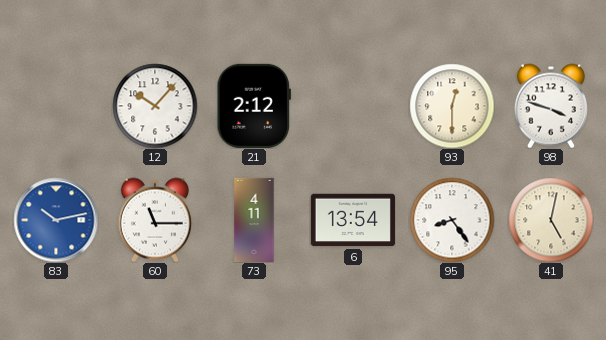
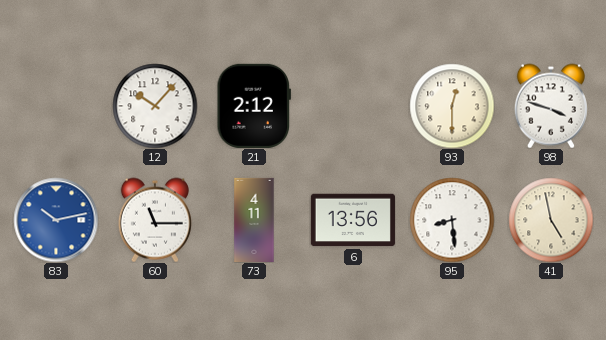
6: 13:54 -> 13:56
95: 8:24 -> 8:29
41: 5:02 -> 4:58
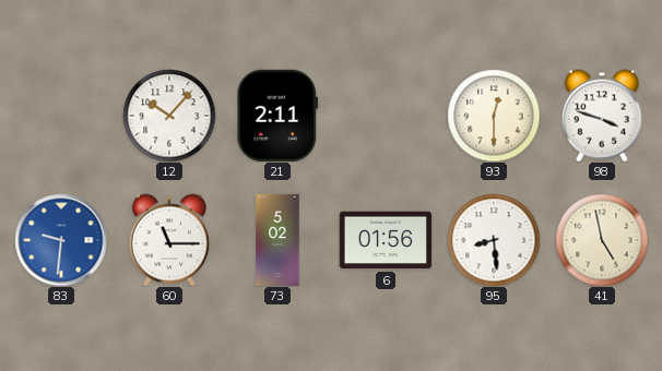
21: 2:12 -> 2:11
83: 10:13 -> 9:31
73: 4:11 -> 5:02
6: 13:56 -> 01:56
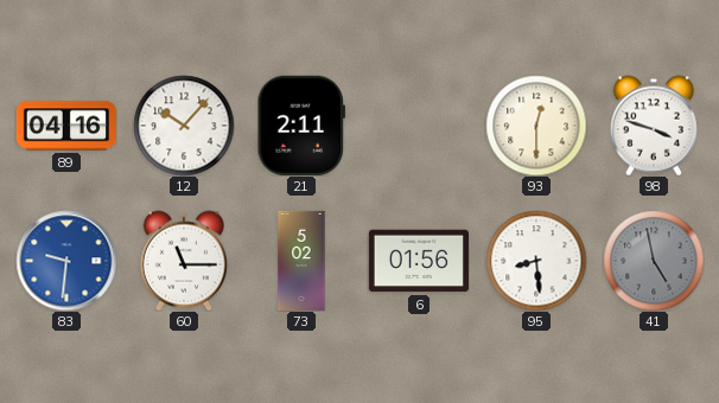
89: none -> 04:16
41 dial: cream -> grey
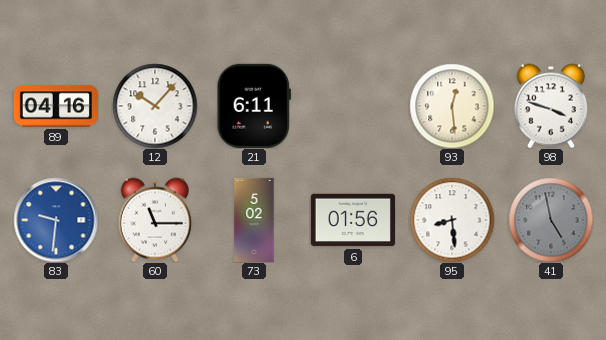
21: 2:11 -> 6:11
93: 12:30 -> 12:29
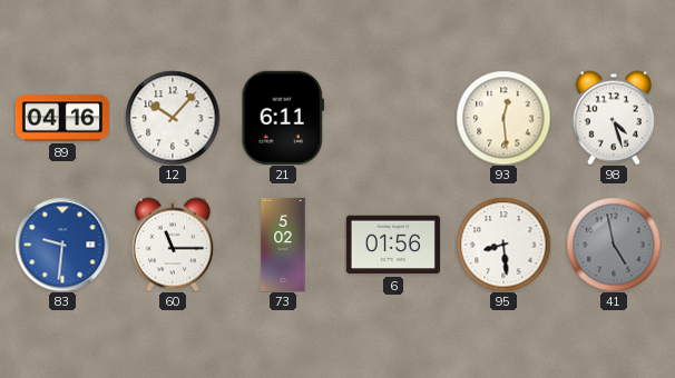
98: 3:48 -> 4:27
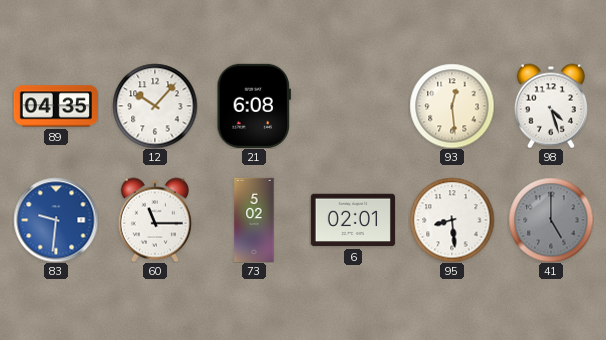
89: 04:16 -> 04:35
21: 6:11 -> 6:08
6: 01:56 -> 02:01
41: 4:58 -> 5:00
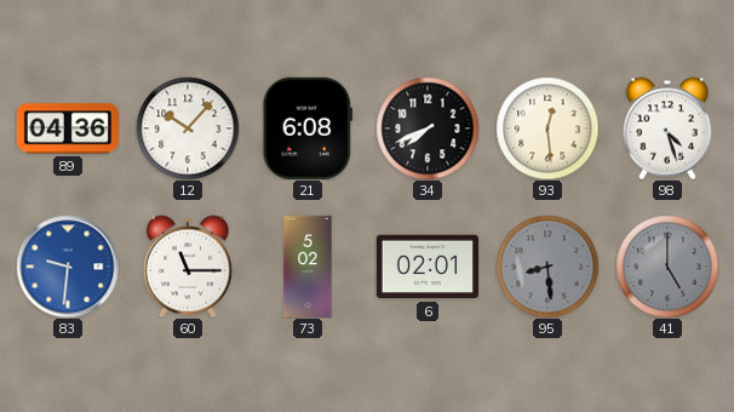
89: 04:35 -> 04:36
34: none -> 7:41
95 dial: white -> grey
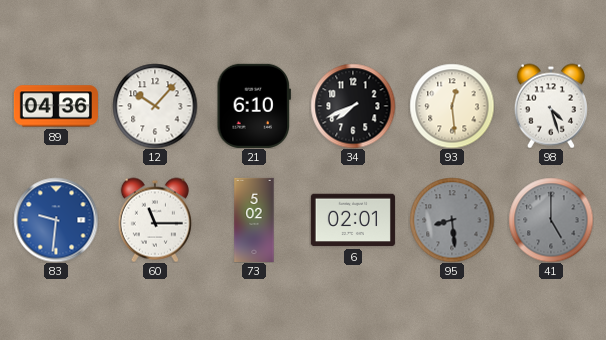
21: 6:08 -> 6:10
